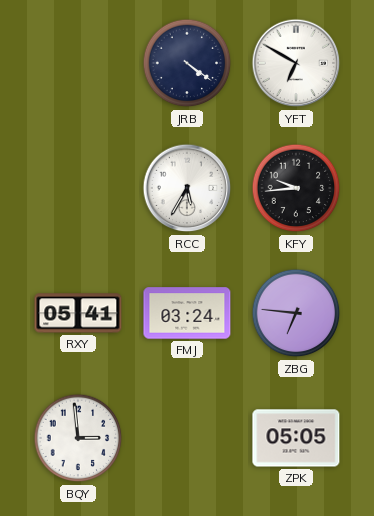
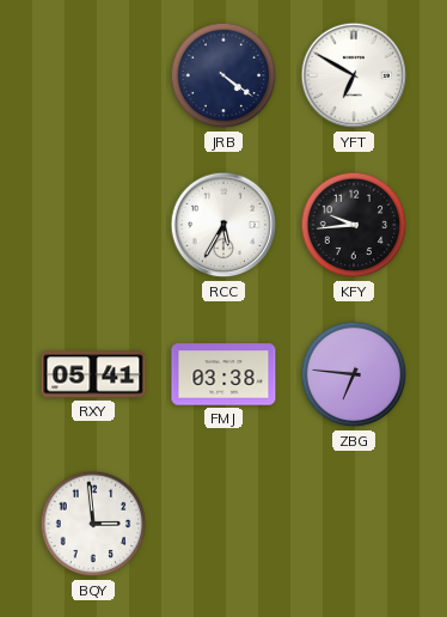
FMJ: 03:24 -> 03:38
ZPK: 05:05 -> none
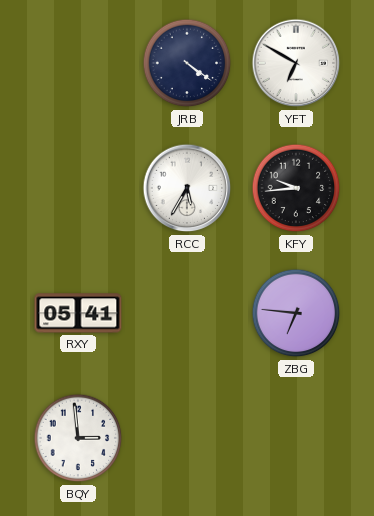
FMJ: 03:38 -> none
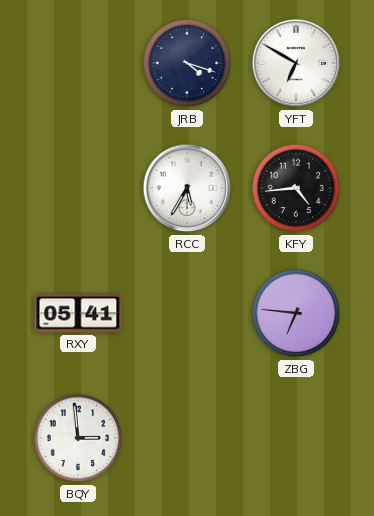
JRB: 4:21 -> 4:18
KFY: 9:44 -> 4:44
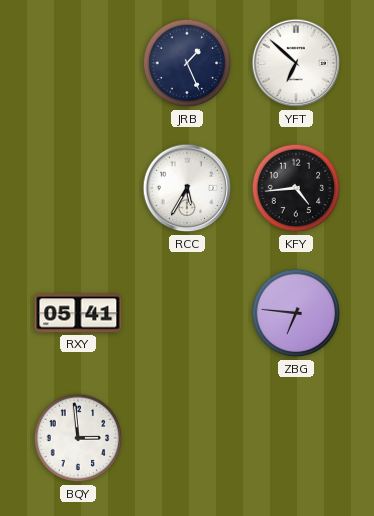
JRB: 4:18 -> 1:26
YFT: 6:50 -> 6:52
